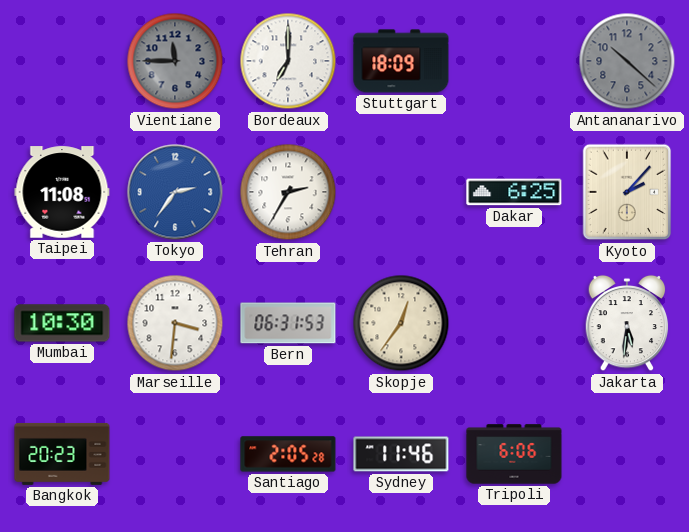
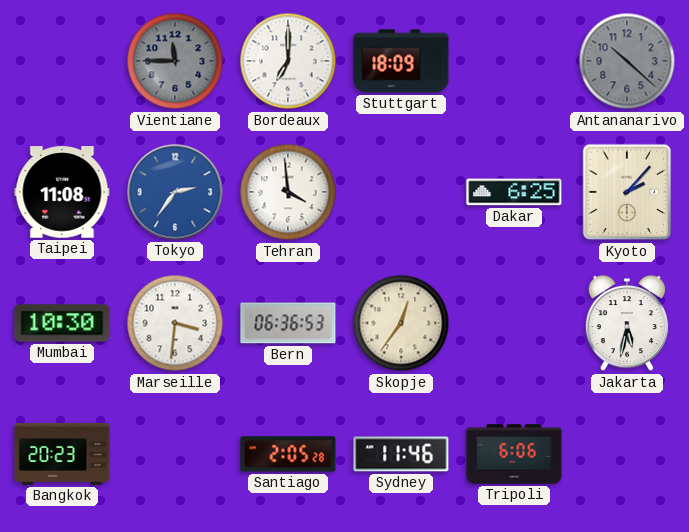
Tehran: 2:35 -> 3:59
Bern: 06:31 -> 06:36
Jakarta: 5:31 -> 5:32
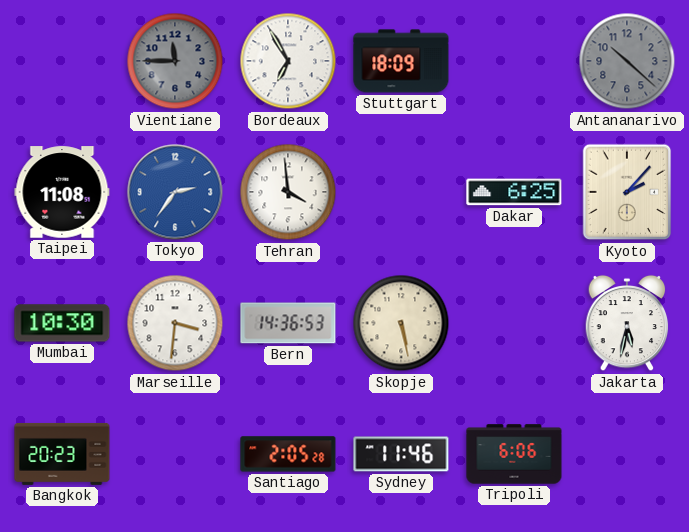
Bordeaux: 7:00 -> 6:55
Bern: 06:36 -> 14:36
Skopje: 12:36 -> 5:28
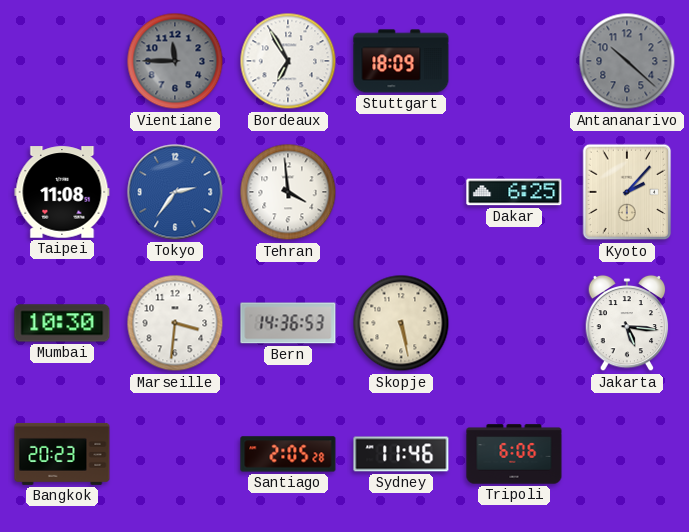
Jakarta: 5:32 -> 5:16
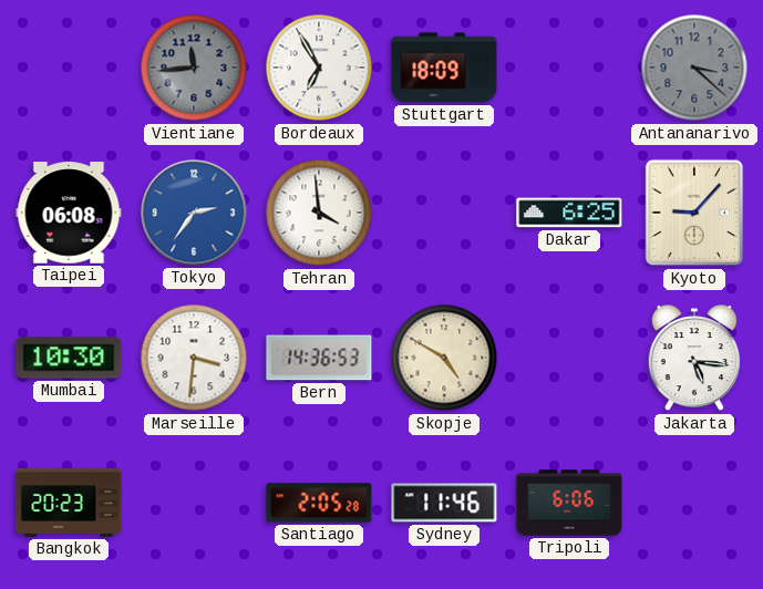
Vientiane: 11:45 -> 11:44
Antananarivo: 10:22 -> 3:22
Taipei: 11:08 -> 06:08
Kyoto: 2:07 -> 9:07
Skopje: 5:28 -> 4:50
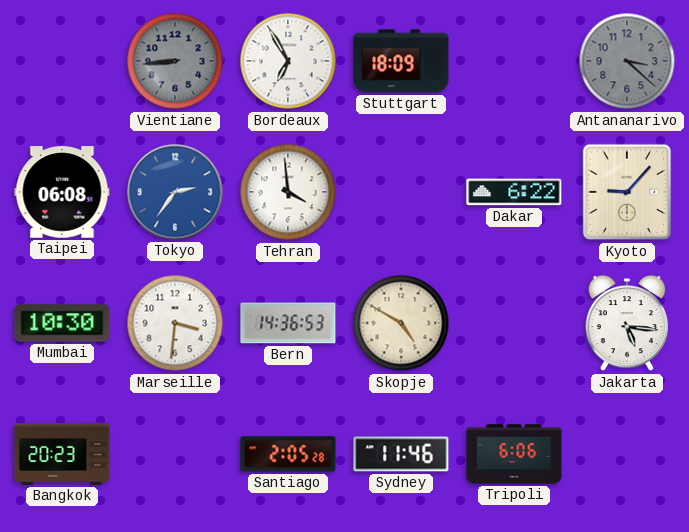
Vientiane: 11:44 -> 8:44
Dakar: 6:25 -> 6:22
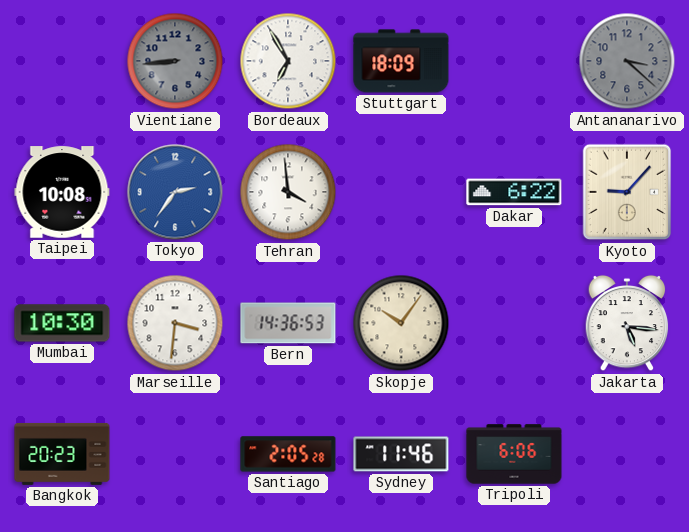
Taipei: 06:08 -> 10:08
Skopje: 4:50 -> 10:06
